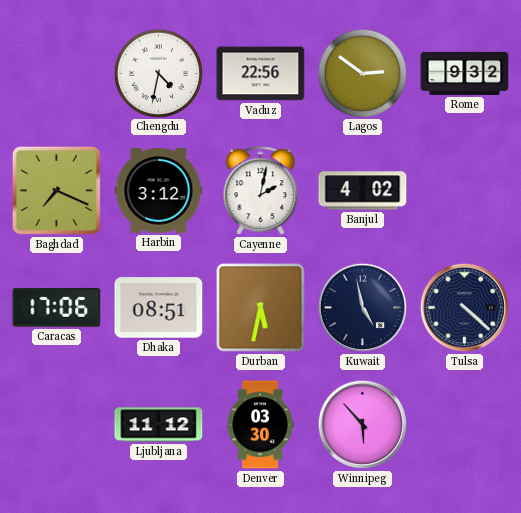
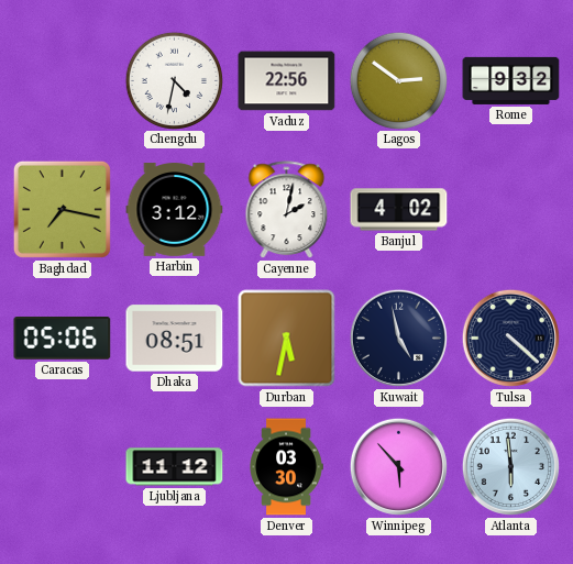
Baghdad: 7:19 -> 7:17
Caracas: 17:06 -> 05:06
Atlanta: none -> 5:59
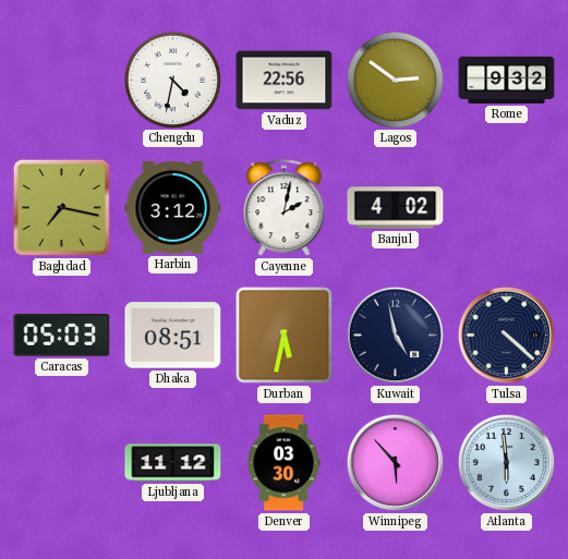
Caracas: 05:06 -> 05:03
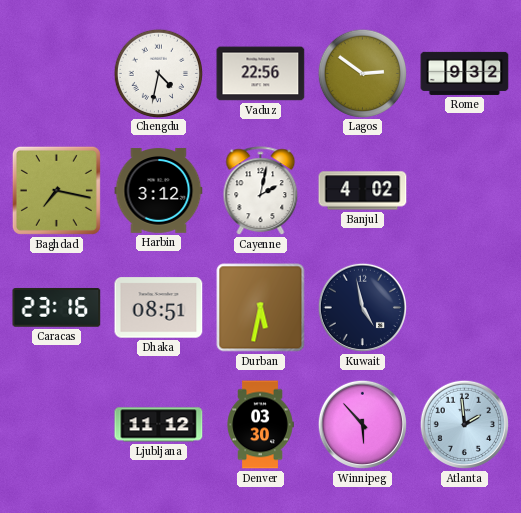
Caracas: 05:03 -> 23:16
Tulsa: 4:22 -> none
Atlanta: 5:59 -> 1:59
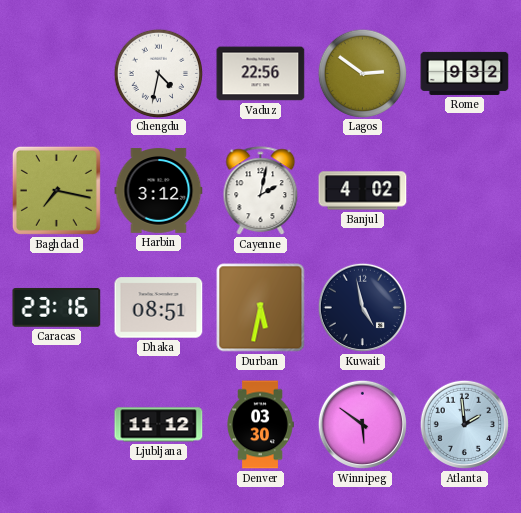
Winnipeg: 5:53 -> 5:51
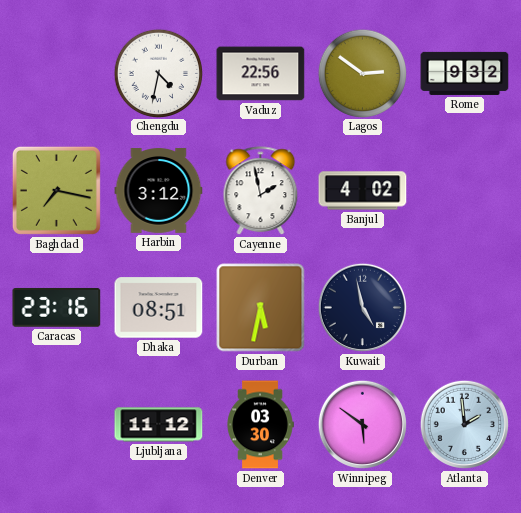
Cayenne: 2:02 -> 1:58
